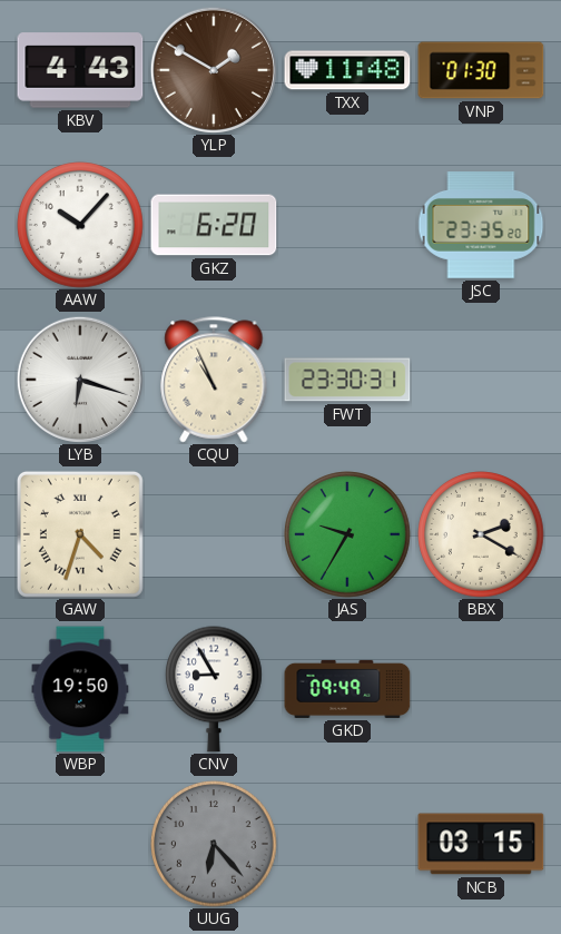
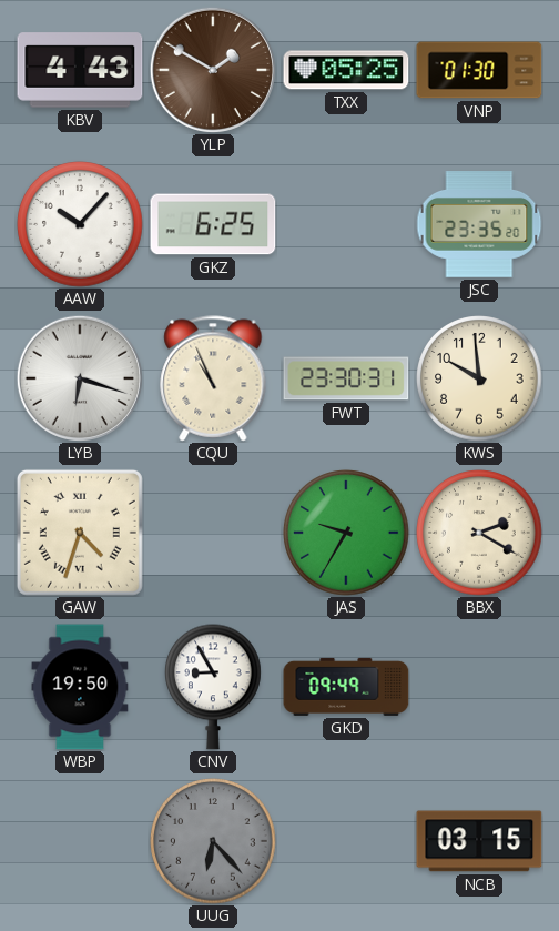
TXX: 11:48 -> 05:25
GKZ: 6:20 -> 6:25
KWS: none -> 9:59
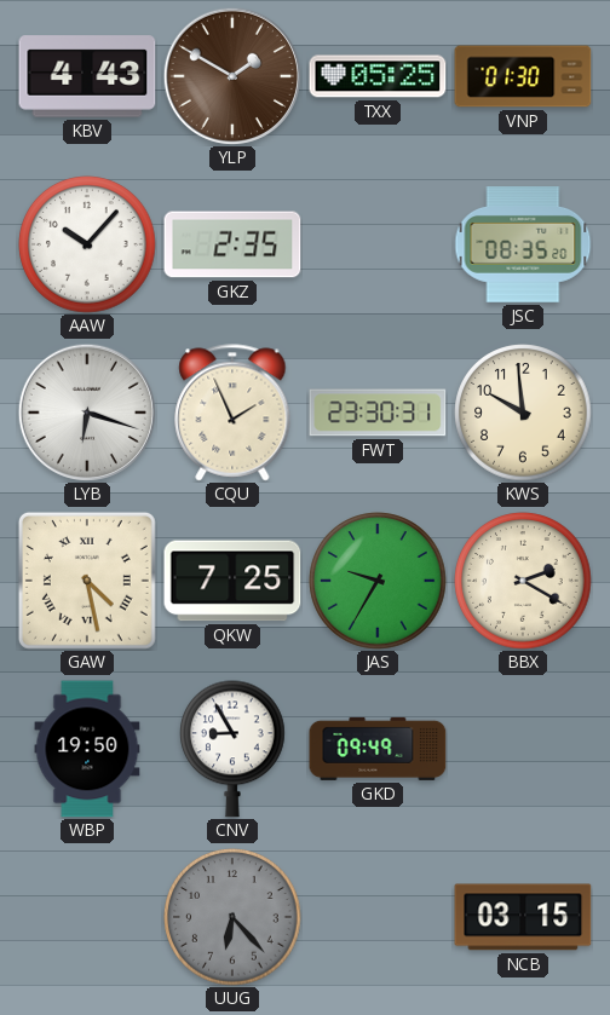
GKZ: 6:25 -> 2:35
JSC: 23:35 -> 08:35
CQU: 10:56 -> 1:56
GAW: 4:33 -> 4:28
QKW: none -> 7:25
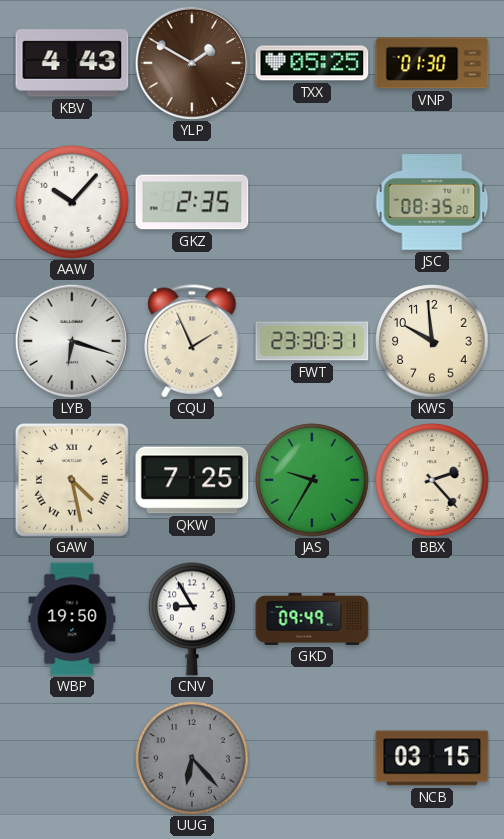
BBX: 2:20 -> 2:23
